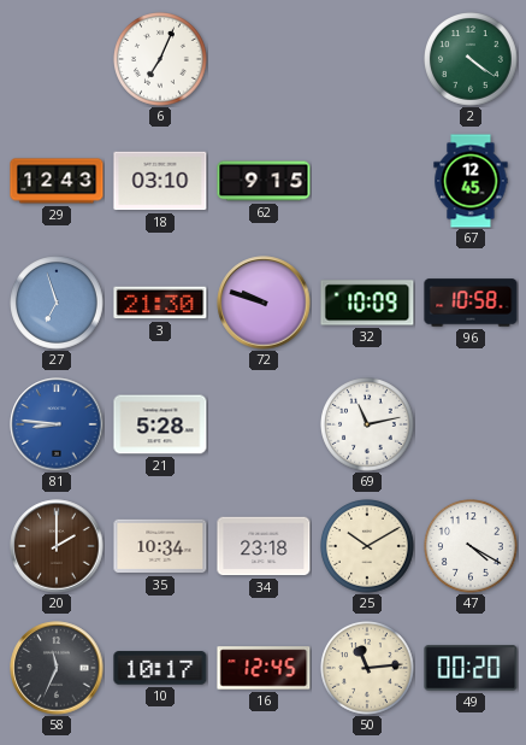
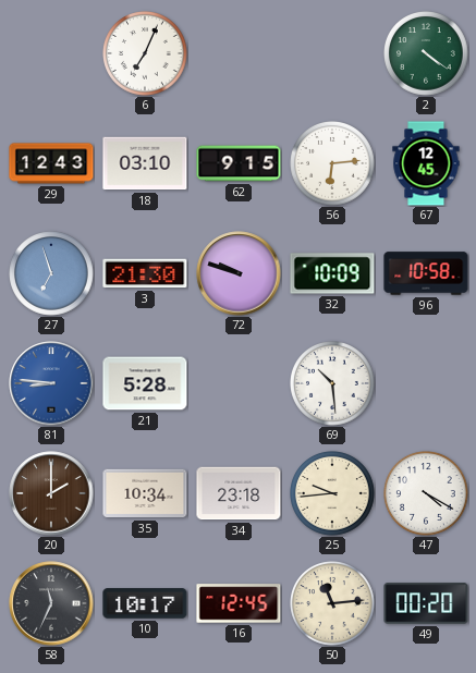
56: none -> 6:14
69: 11:13 -> 10:29
25: 10:10 -> 9:44
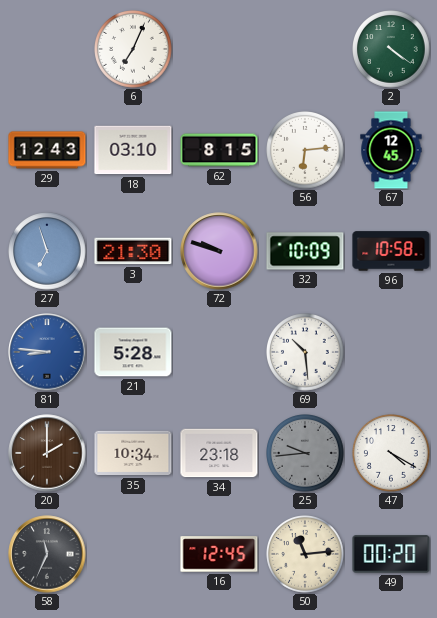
62: 9:15 -> 8:15
25 dial: cream -> grey
10: 10:17 -> none
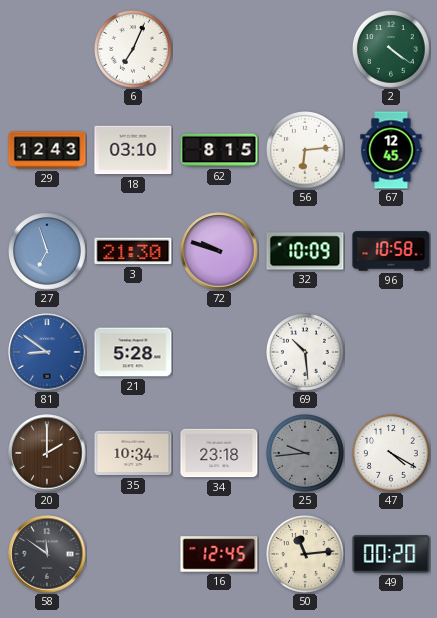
81: 8:46 -> 8:51
58: 11:34 -> 11:51
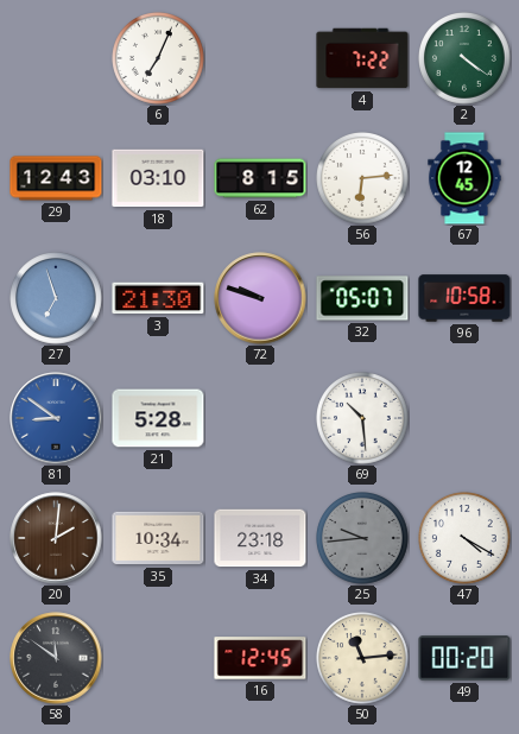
4: none -> 7:22
32: 10:09 -> 05:07
20: 2:00 -> 2:01
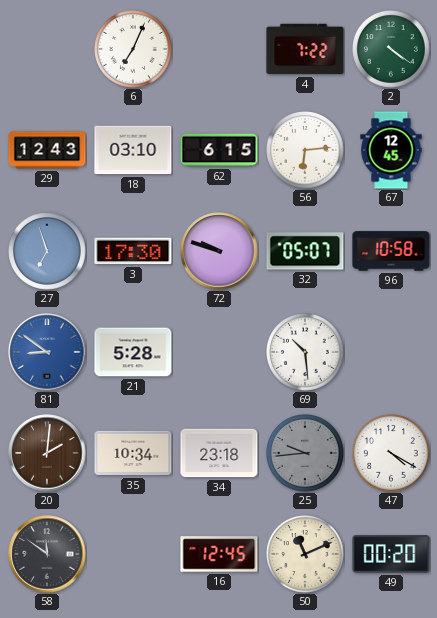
62: 8:15 -> 6:15
3: 21:30 -> 17:30
50: 11:14 -> 11:11
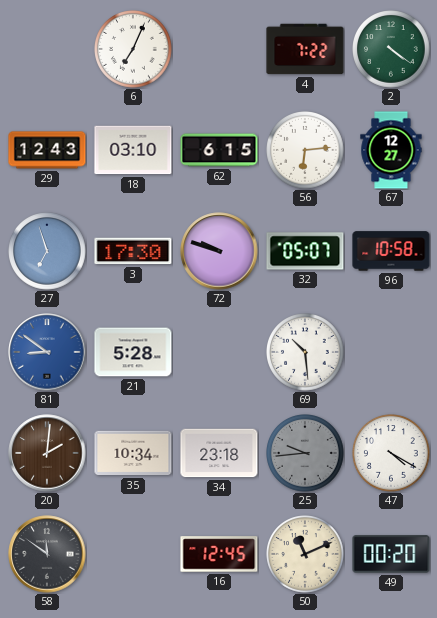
67: 12:45 -> 12:27
